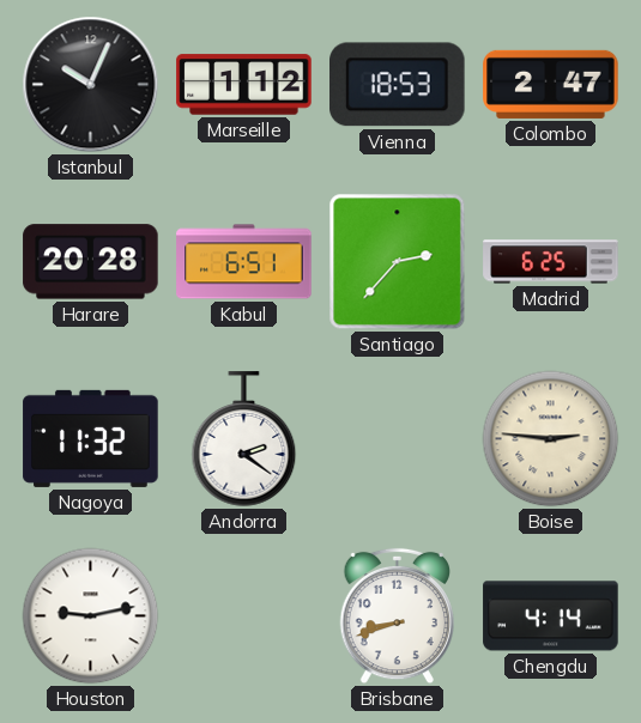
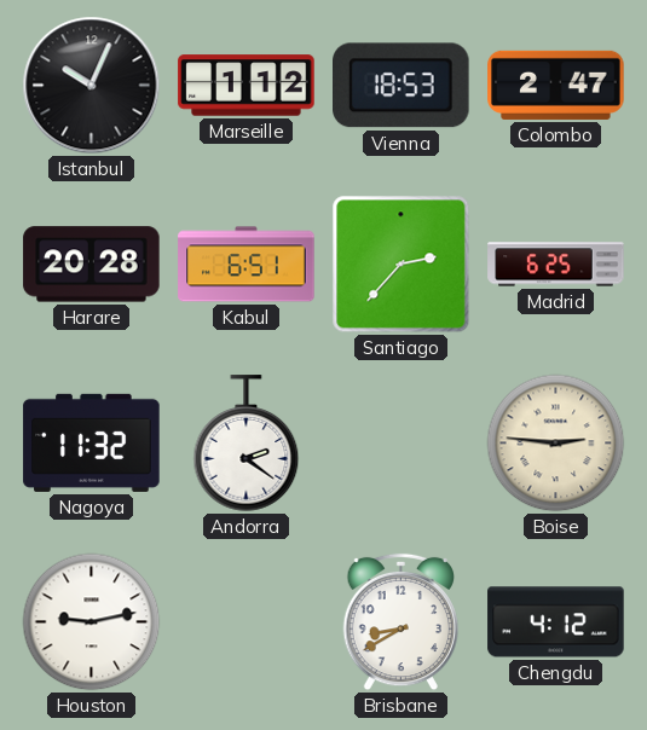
Brisbane: 8:42 -> 8:40
Chengdu: 4:14 -> 4:12
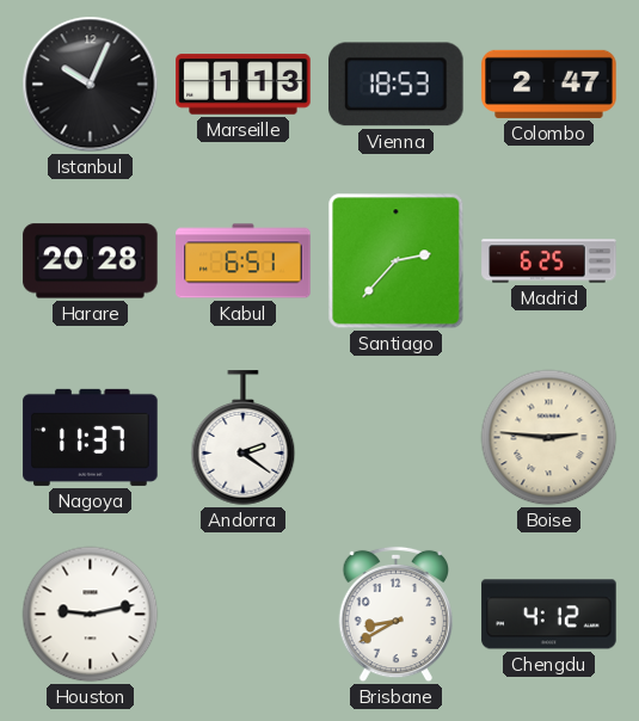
Marseille: 1:12 -> 1:13
Nagoya: 11:32 -> 11:37
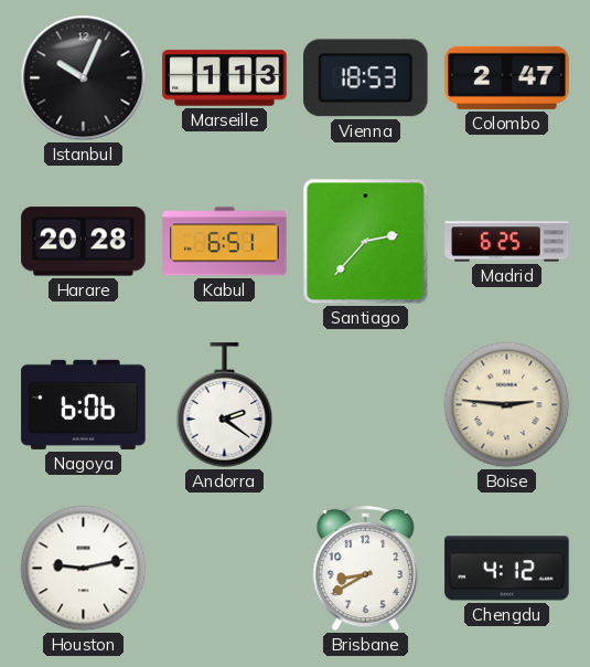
Nagoya: 11:37 -> 6:06
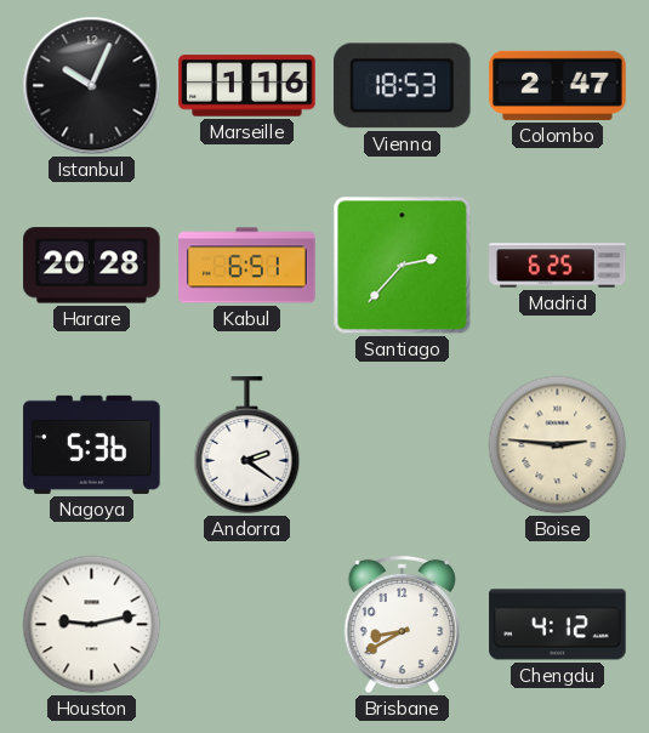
Marseille: 1:13 -> 1:16
Nagoya: 6:06 -> 5:36
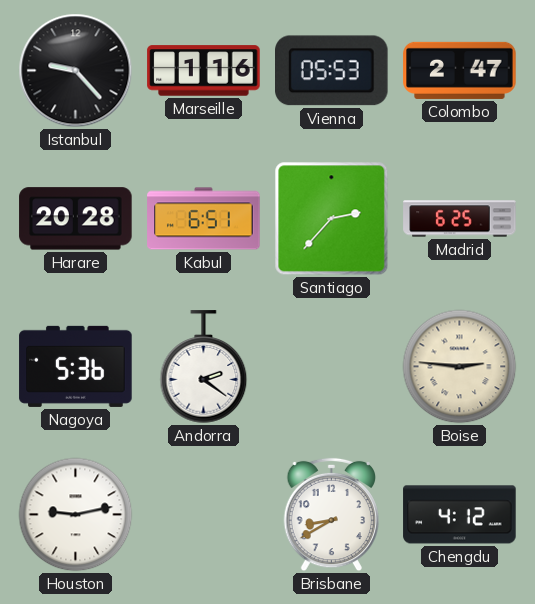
Istanbul: 10:04 -> 9:23
Vienna: 18:53 -> 05:53
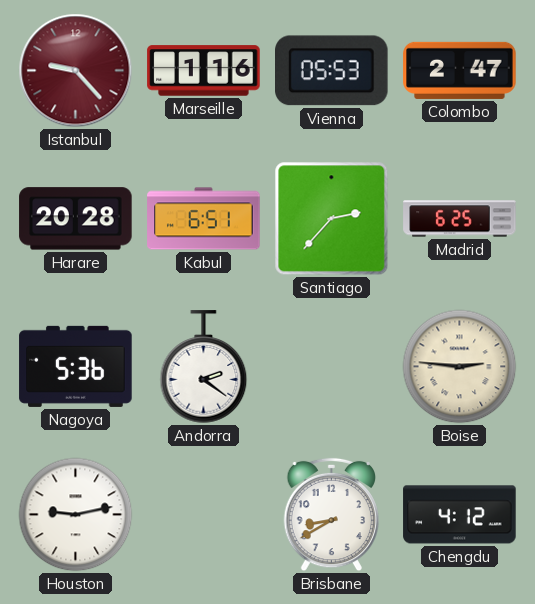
Istanbul dial: black -> burgundy
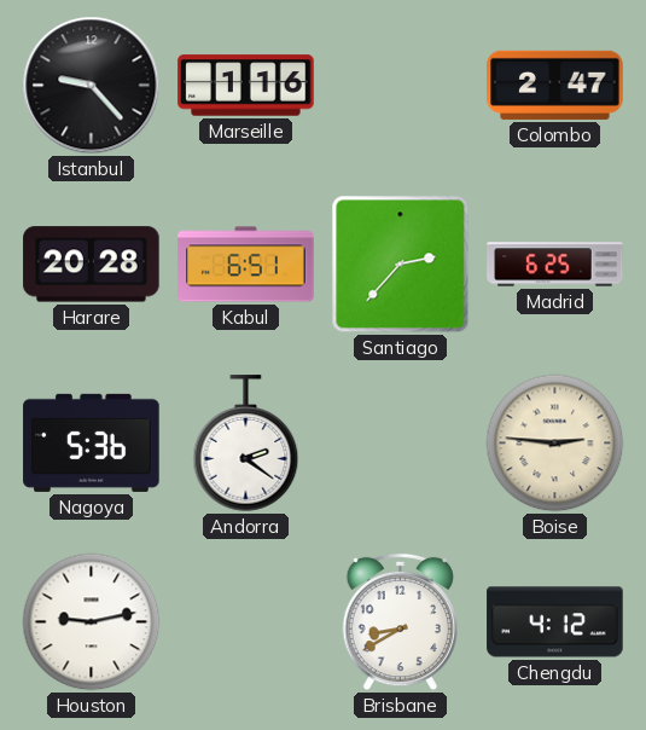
Istanbul dial: burgundy -> black
Vienna: 05:53 -> none
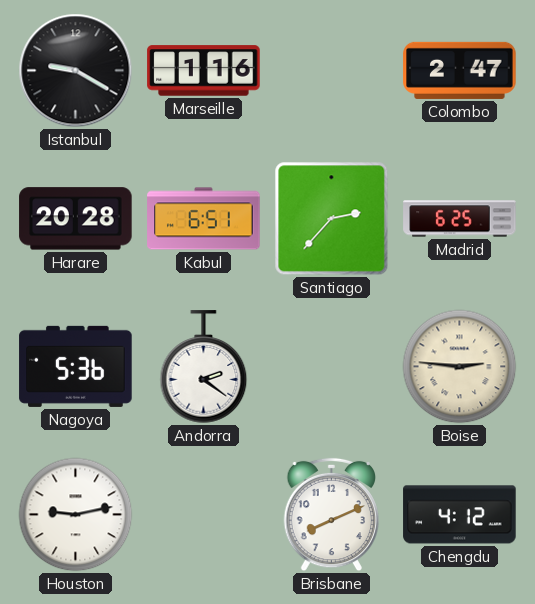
Istanbul: 9:23 -> 9:20
Brisbane: 8:40 -> 8:11
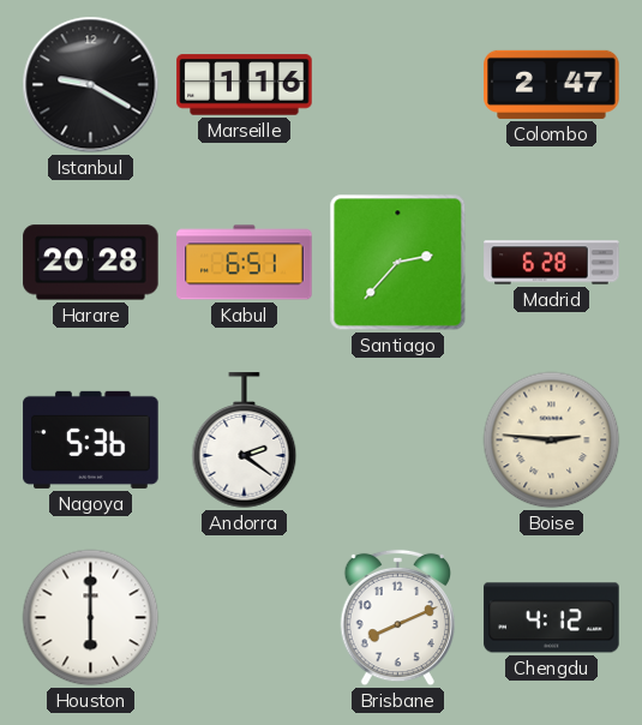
Madrid: 6:25 -> 6:28
Houston: 9:13 -> 6:00
